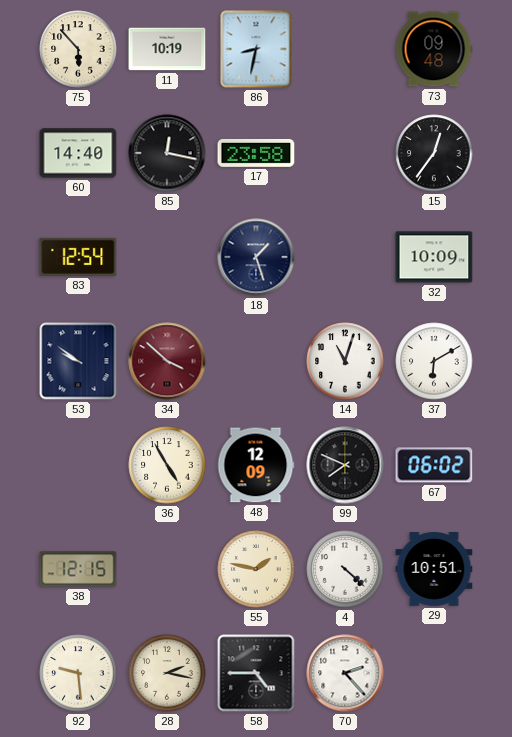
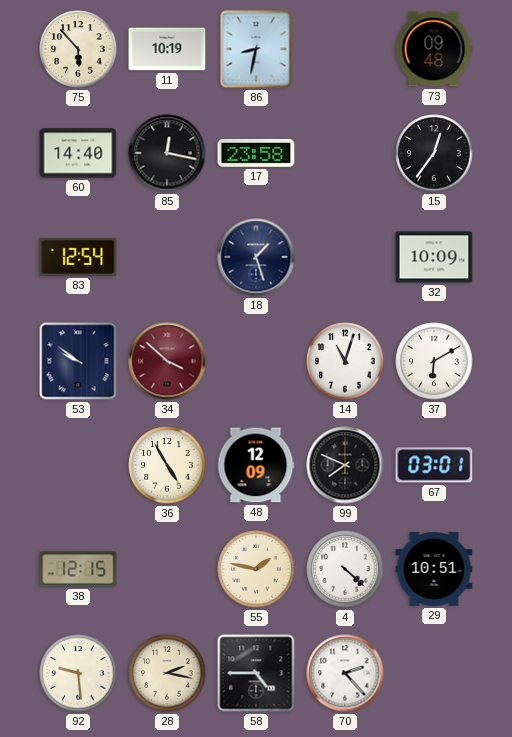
67: 06:02 -> 03:01
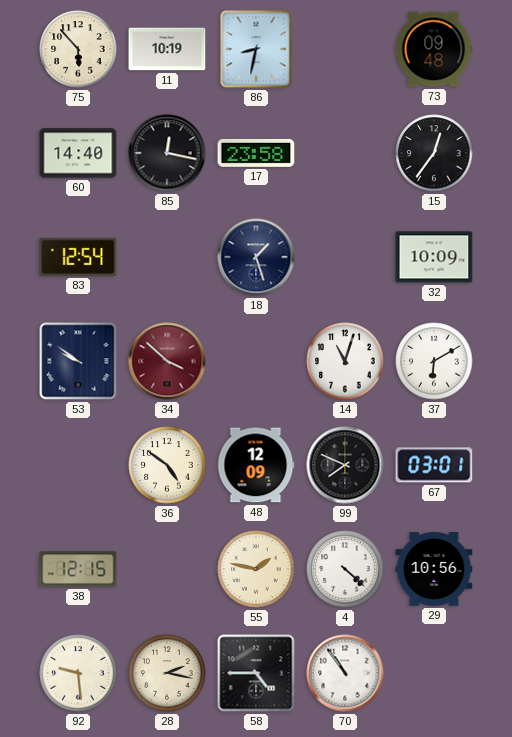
36: 4:55 -> 4:51
29: 10:51 -> 10:56
70: 2:23 -> 10:54
